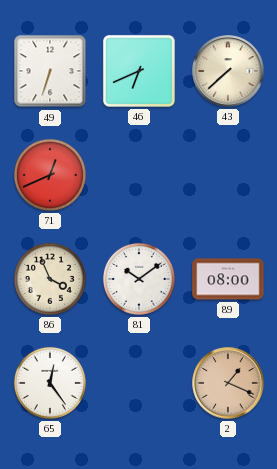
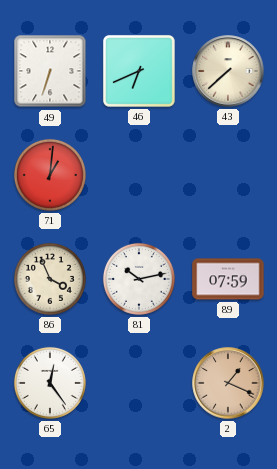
71: 12:41 -> 1:01
81: 10:09 -> 10:13
89: 08:00 -> 07:59
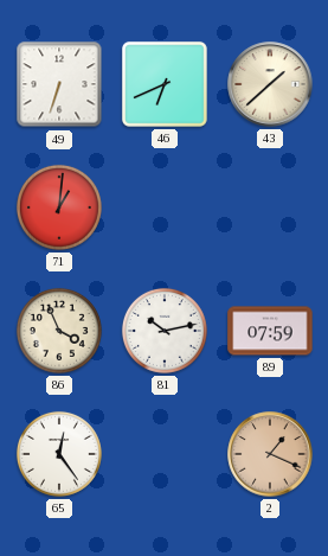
43: 7:38 -> 1:38
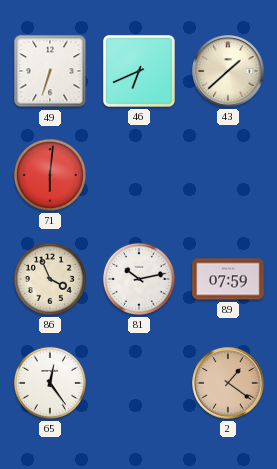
71: 1:01 -> 6:01
2: 1:19 -> 1:21
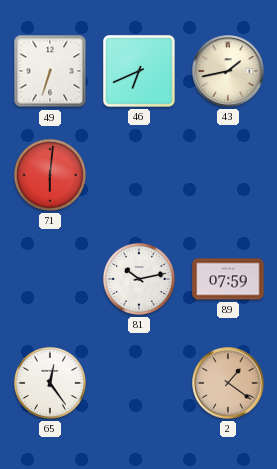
43: 1:38 -> 1:43
86: 3:56 -> none
